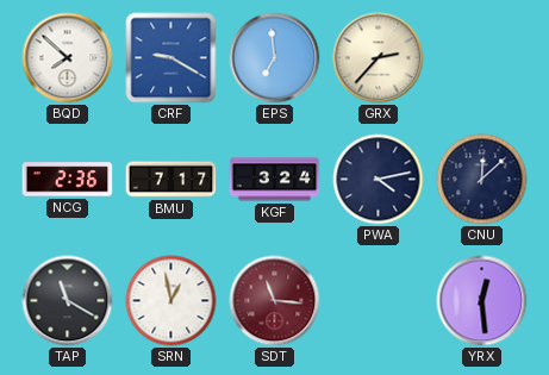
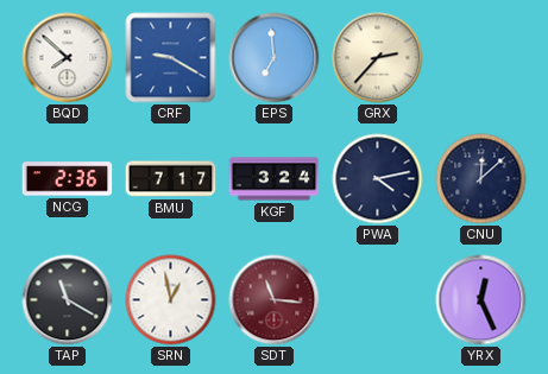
YRX: 12:29 -> 12:26
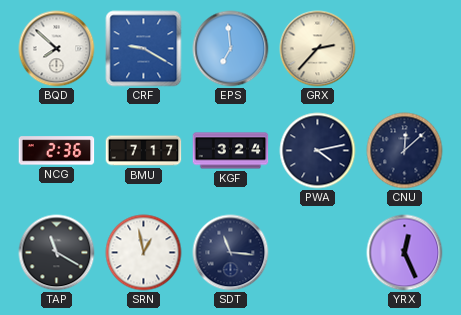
SDT dial: burgundy -> navy
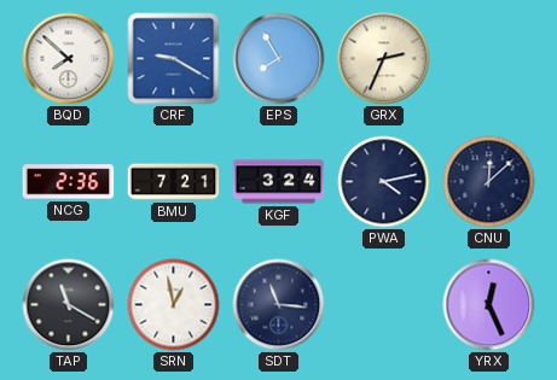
EPS: 6:59 -> 7:55
GRX: 2:37 -> 2:34
BMU: 7:17 -> 7:21
